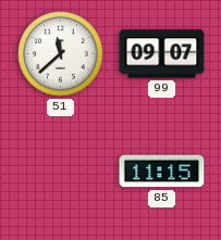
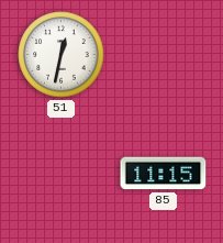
51: 11:38 -> 12:32
99: 09:07 -> none
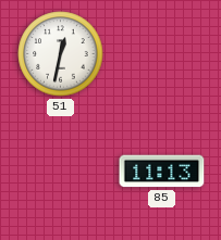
85: 11:15 -> 11:13
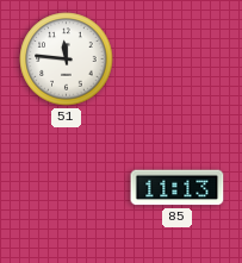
51: 12:32 -> 11:46
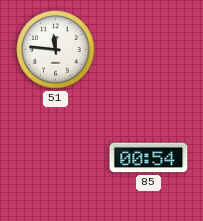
85: 11:13 -> 00:54
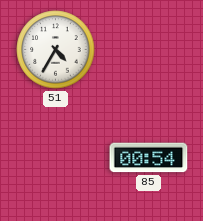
51: 11:46 -> 4:35
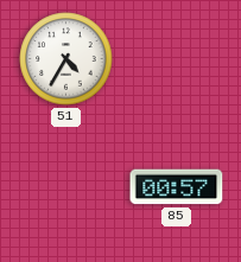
85: 00:54 -> 00:57
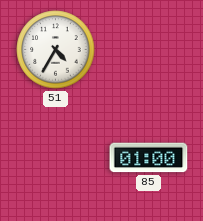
85: 00:57 -> 01:00
